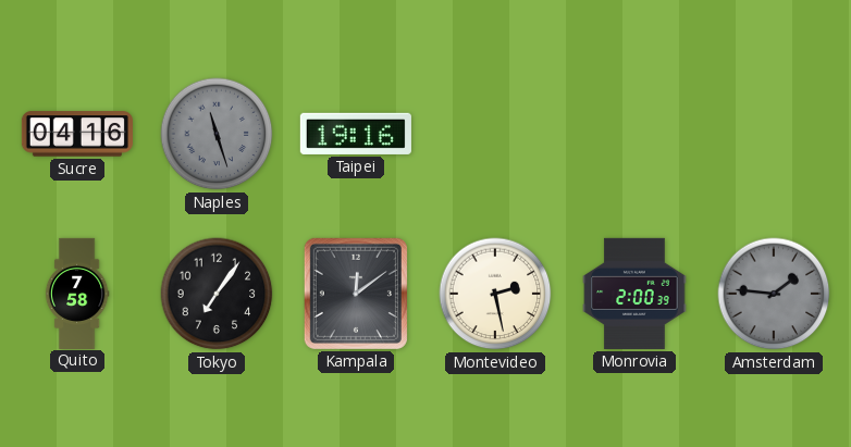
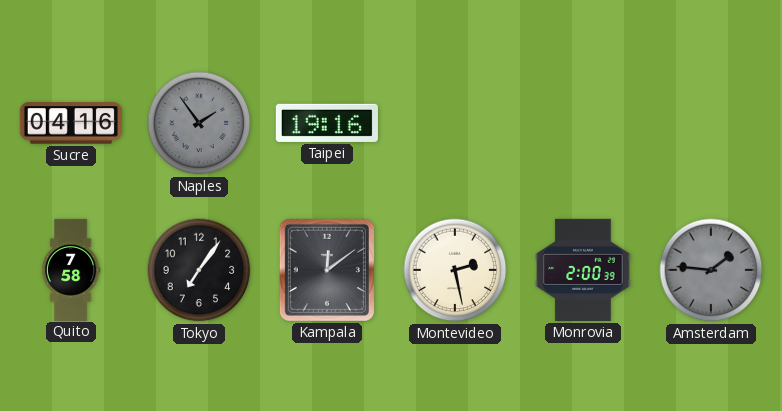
Naples: 11:27 -> 1:54
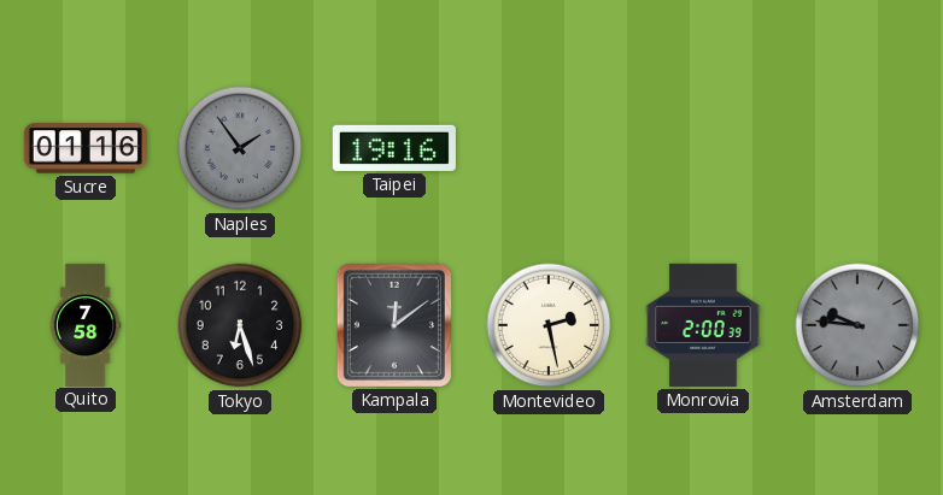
Sucre: 04:16 -> 01:16
Tokyo: 7:06 -> 6:27
Amsterdam: 1:46 -> 9:46
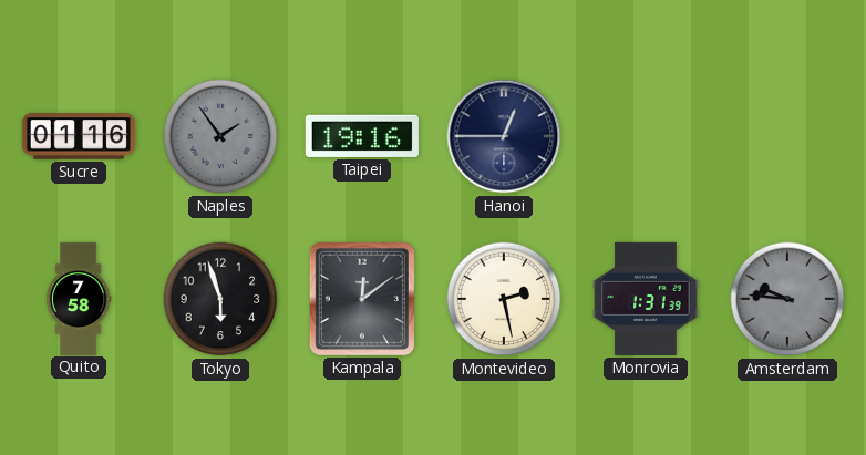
Hanoi: none -> 12:45
Tokyo: 6:27 -> 5:57
Monrovia: 2:00 -> 1:31
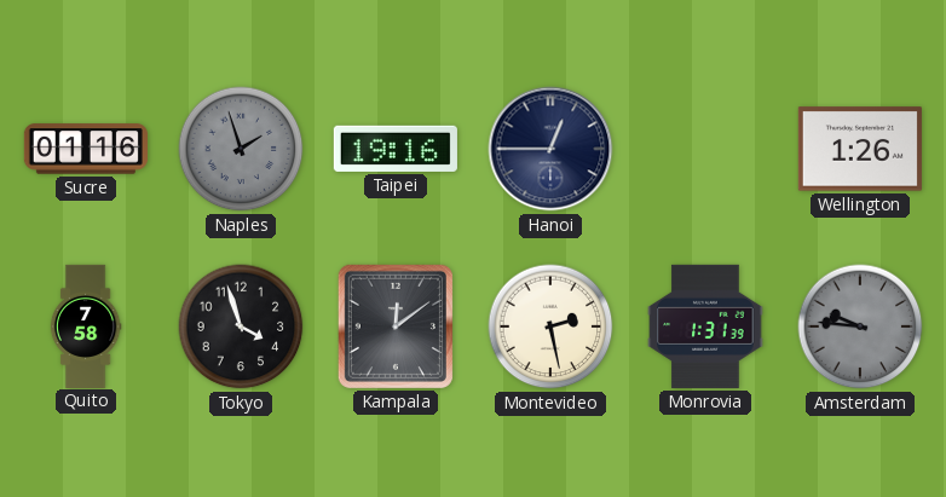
Naples: 1:54 -> 1:57
Wellington: none -> 1:26
Tokyo: 5:57 -> 3:57
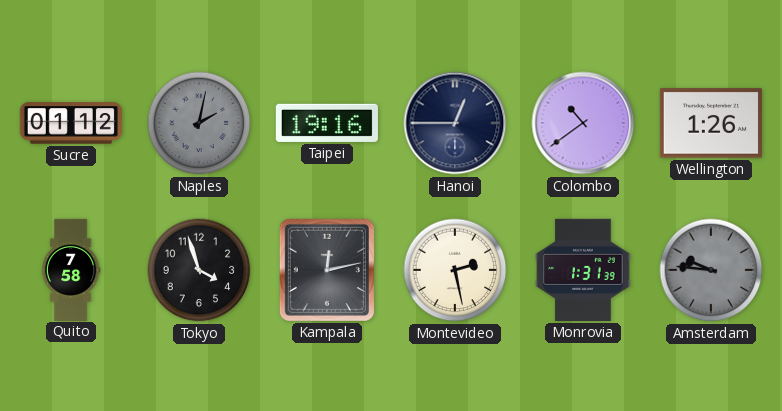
Sucre: 01:16 -> 01:12
Naples: 1:57 -> 2:02
Colombo: none -> 10:39
Kampala: 12:09 -> 12:13
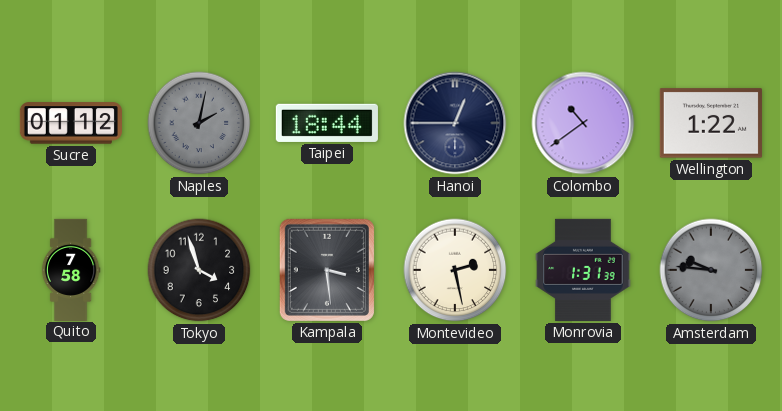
Taipei: 19:16 -> 18:44
Wellington: 1:26 -> 1:22
Kampala: 12:13 -> 3:29
